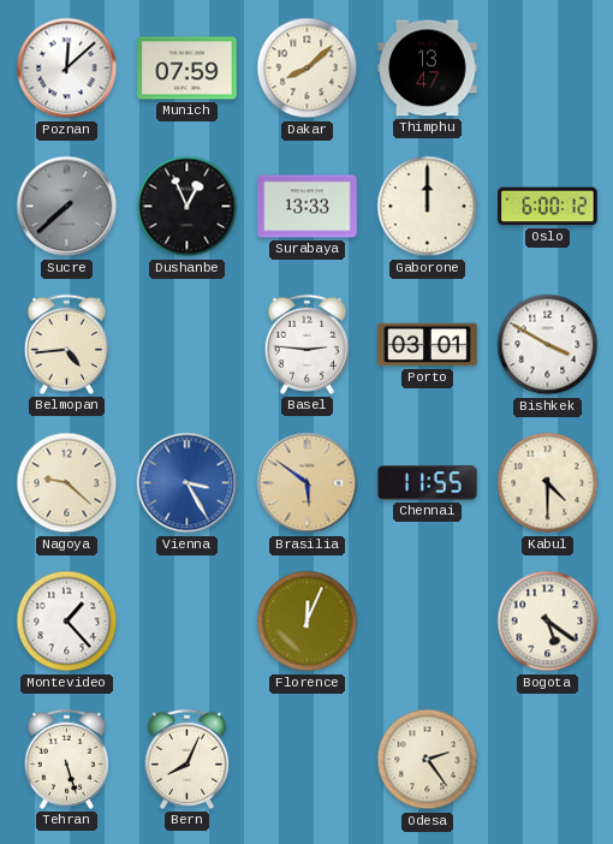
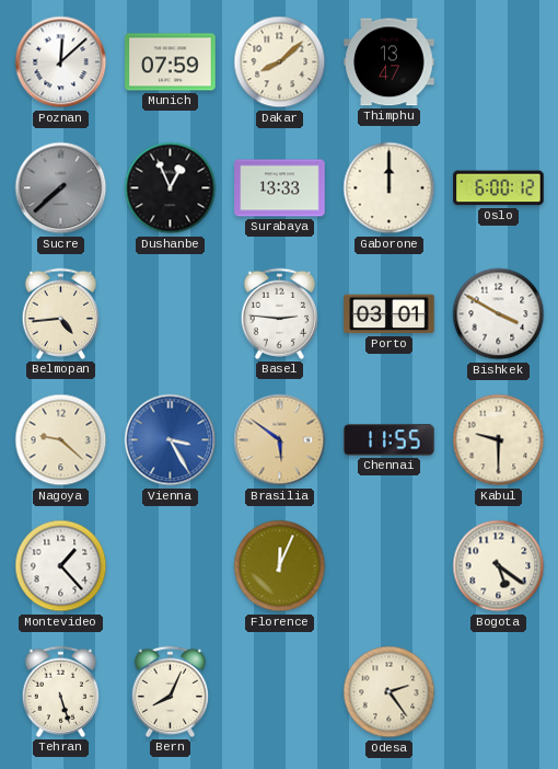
Kabul: 4:30 -> 9:30
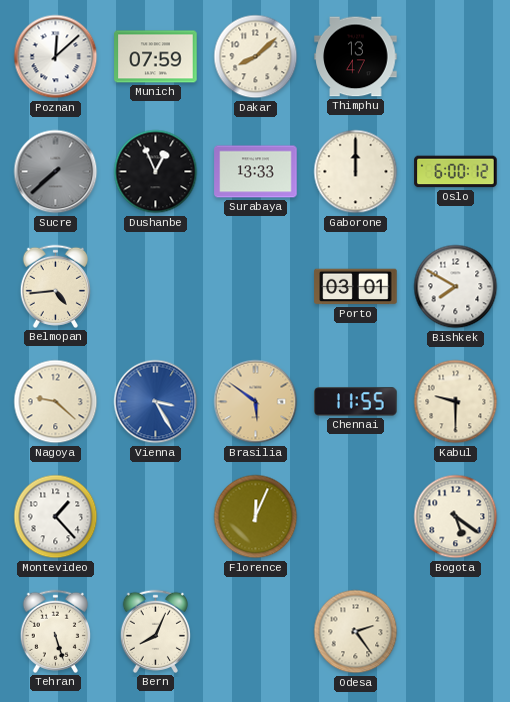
Basel: 2:46 -> none
Bishkek: 3:50 -> 7:50
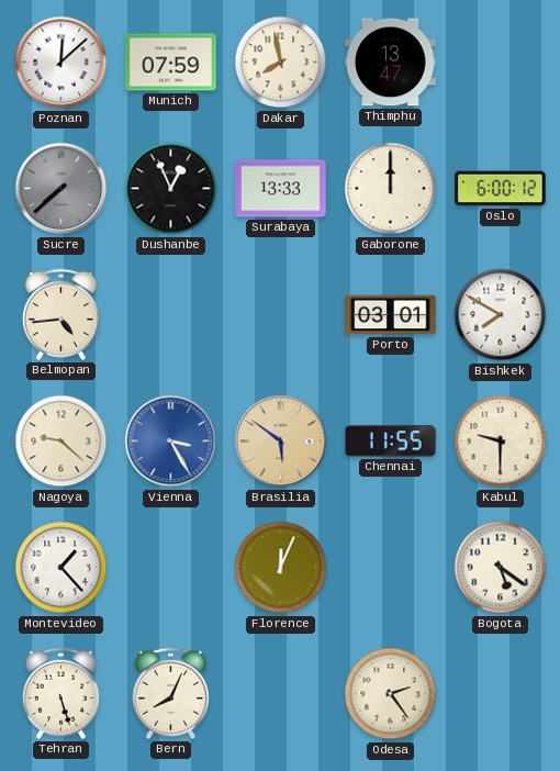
Dakar: 8:08 -> 7:58
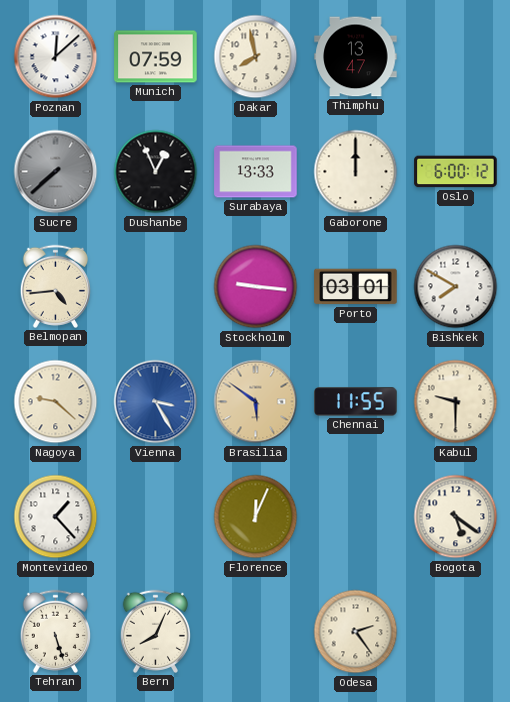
Stockholm: none -> 9:16
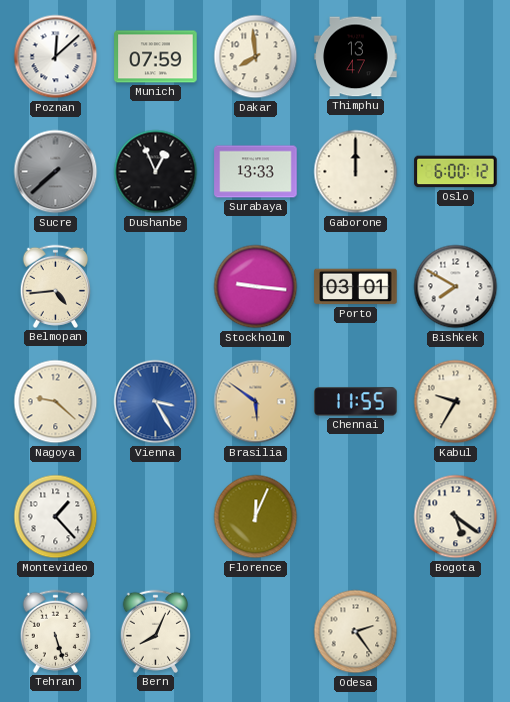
Dakar: 7:58 -> 7:59
Kabul: 9:30 -> 9:35
